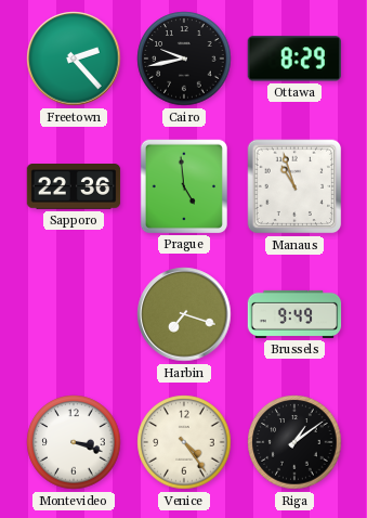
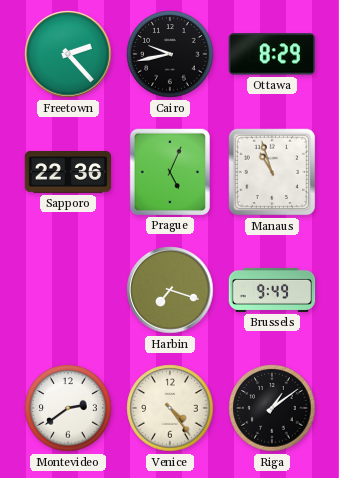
Prague: 4:59 -> 5:04
Montevideo: 3:18 -> 2:39
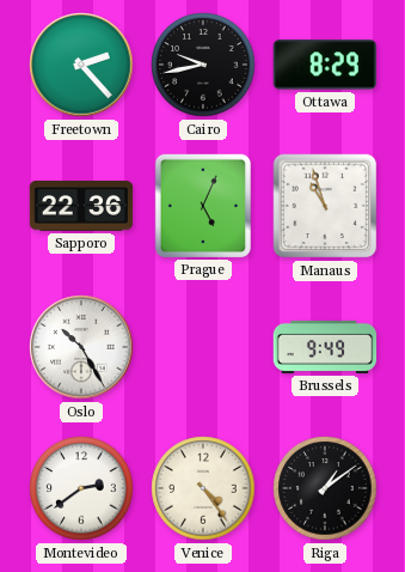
Oslo: none -> 10:25
Harbin: 7:18 -> none
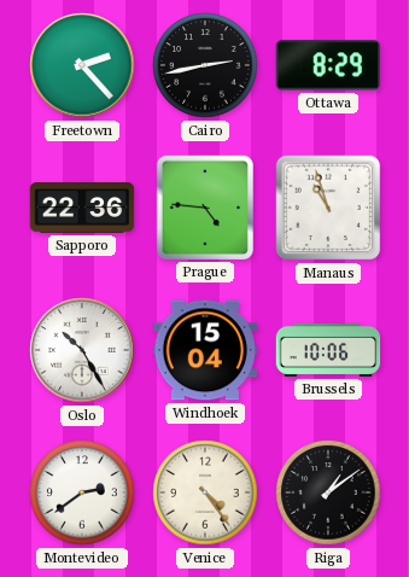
Cairo: 9:43 -> 2:43
Prague: 5:04 -> 4:46
Windhoek: none -> 15:04
Brussels: 9:49 -> 10:06
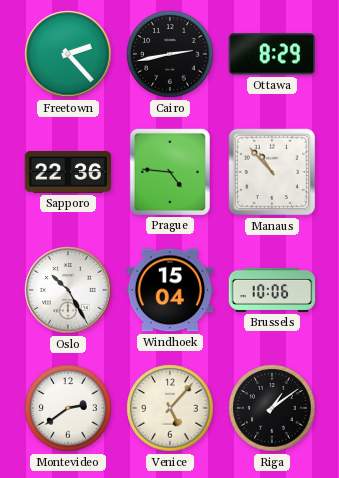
Manaus: 10:57 -> 10:53
Venice: 4:24 -> 5:07
